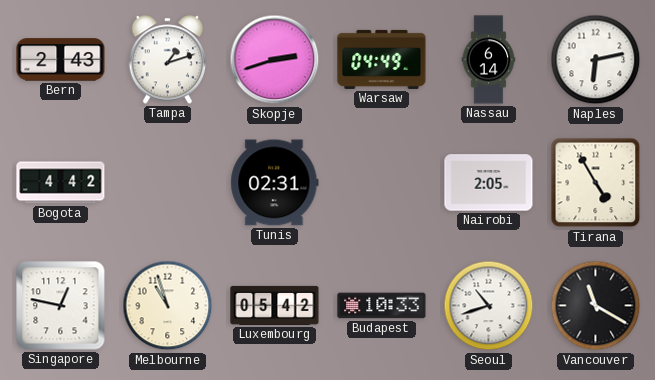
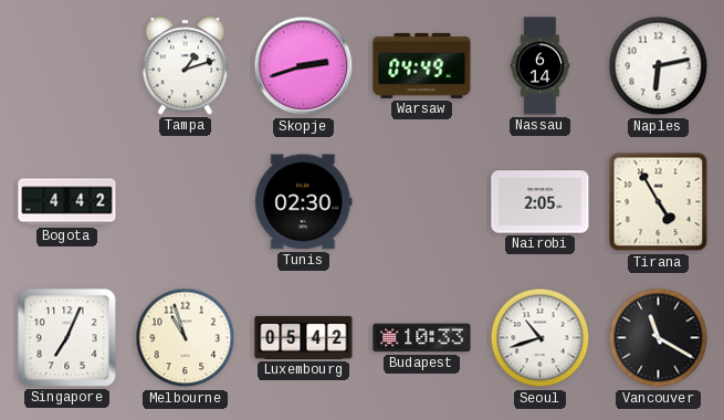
Bern: 2:43 -> none
Tunis: 02:31 -> 02:30
Singapore: 12:47 -> 7:04
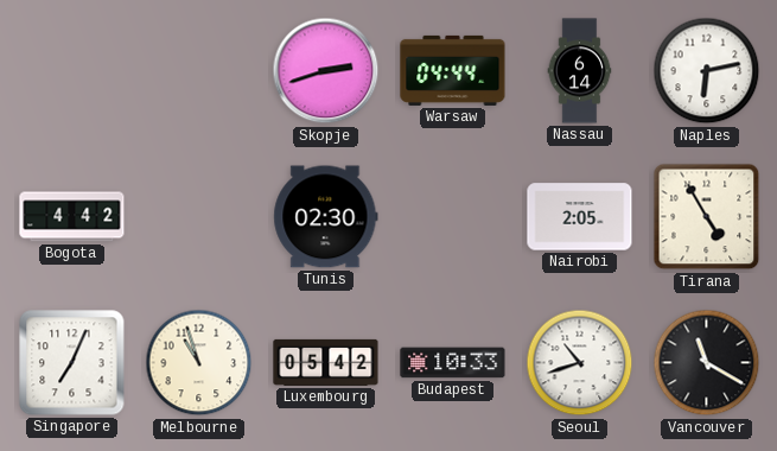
Tampa: 1:12 -> none
Warsaw: 04:49 -> 04:44
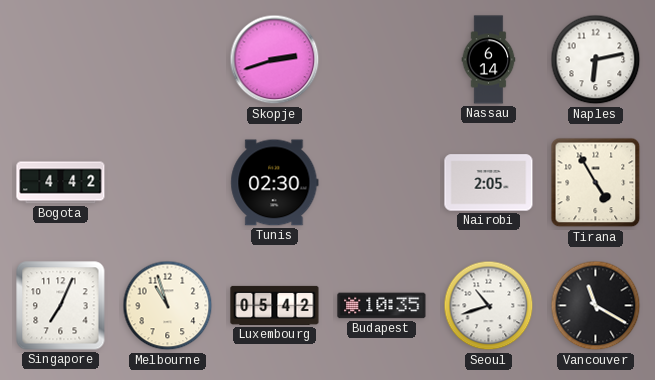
Warsaw: 04:44 -> none
Budapest: 10:33 -> 10:35
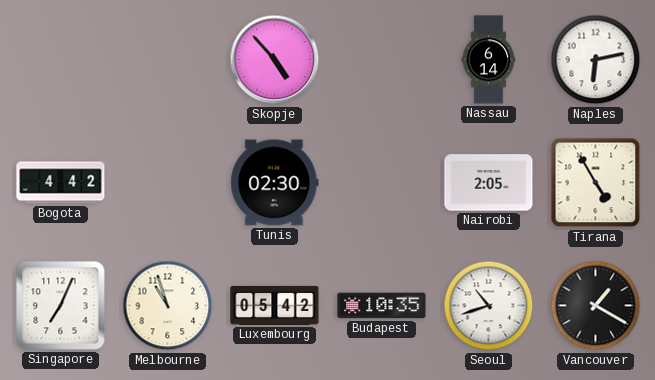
Skopje: 2:42 -> 4:53
Vancouver: 11:20 -> 1:20
